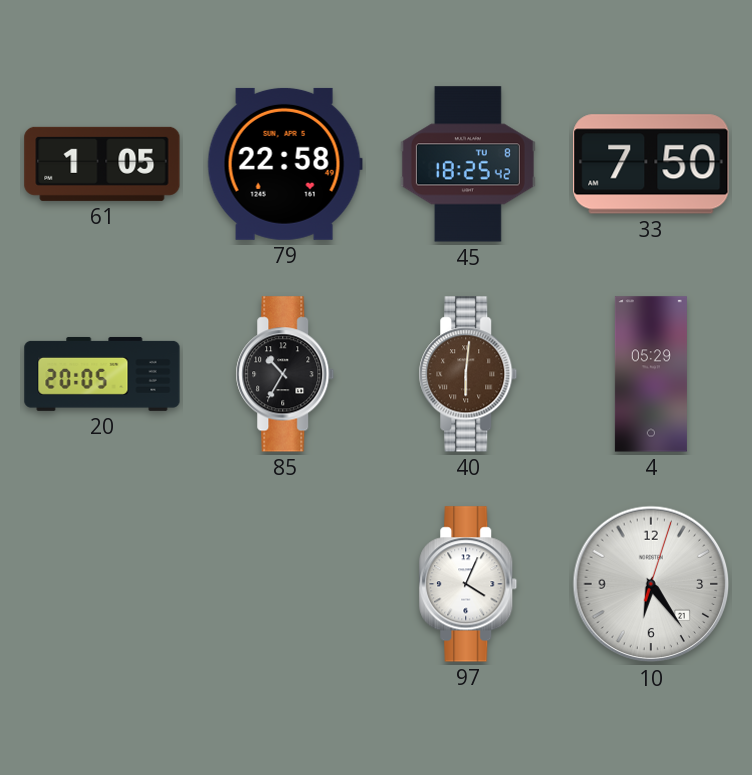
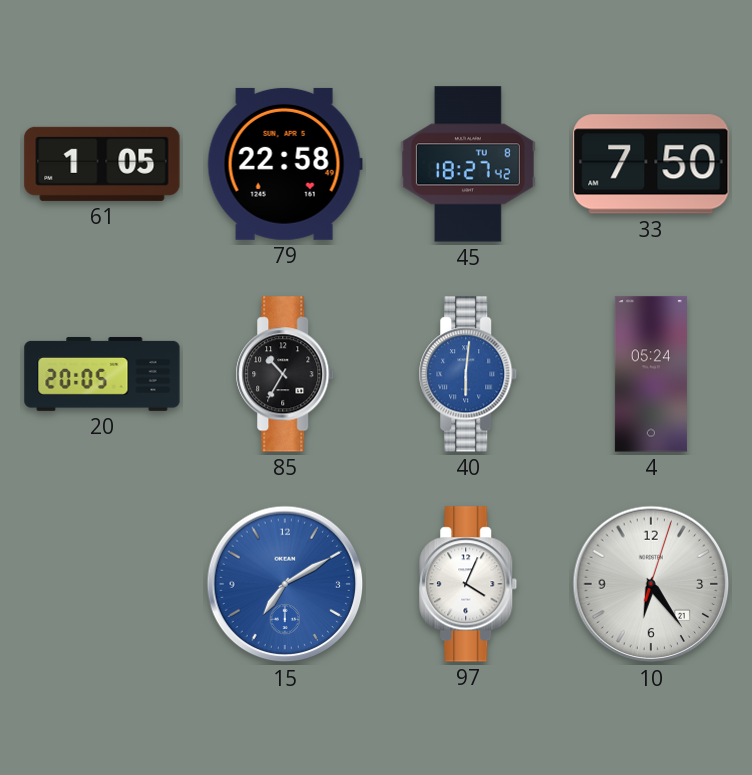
45: 18:25 -> 18:27
40 dial: brown -> blue
4: 05:29 -> 05:24
15: none -> 7:10
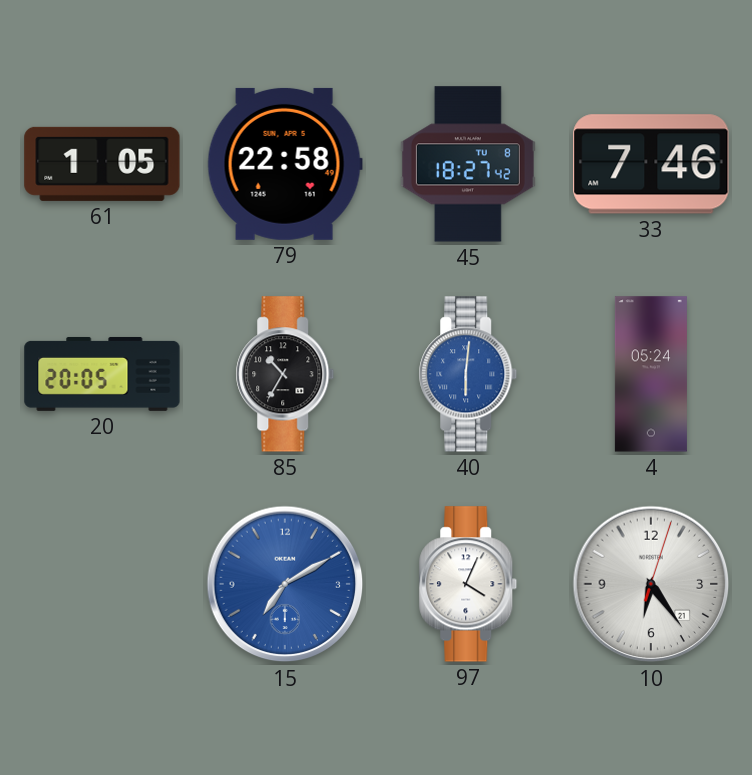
33: 7:50 -> 7:46
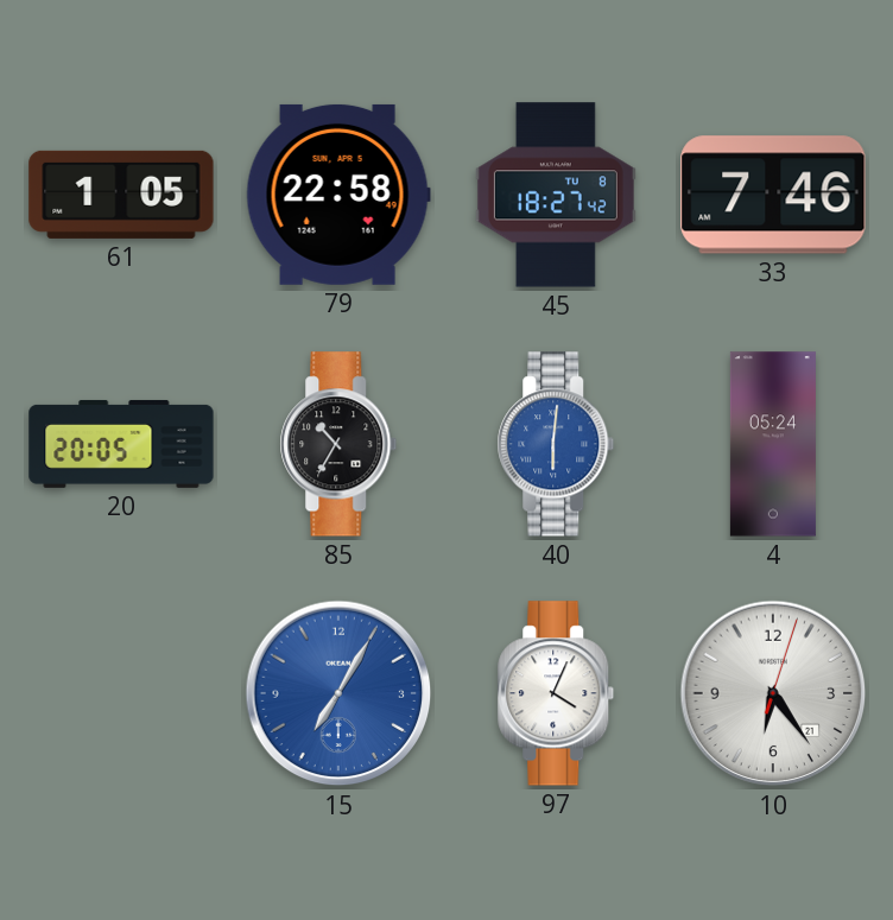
15: 7:10 -> 7:05
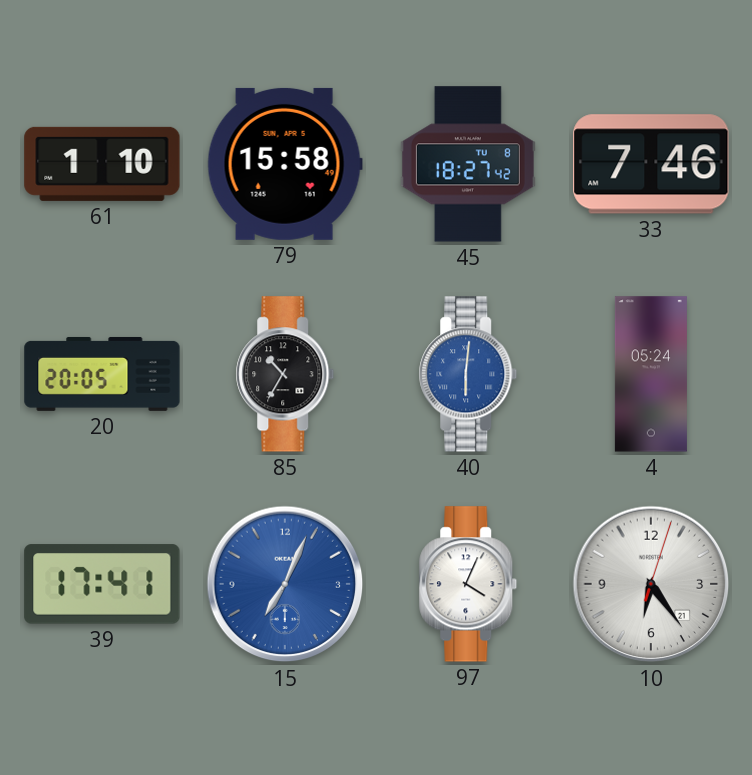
61: 1:05 -> 1:10
79: 22:58 -> 15:58
39: none -> 17:41
15: 7:05 -> 7:04
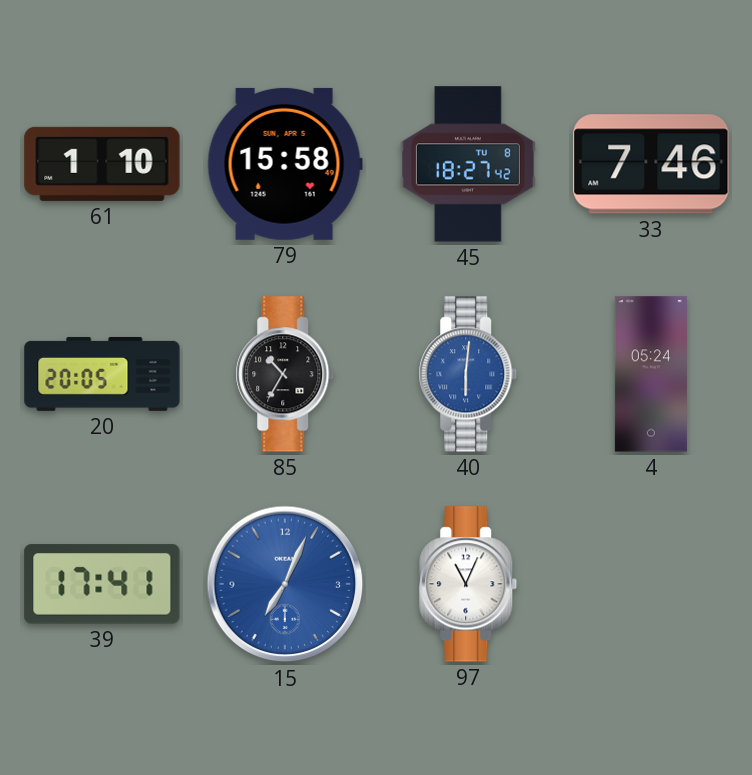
97: 4:04 -> 11:04
10: 6:24 -> none
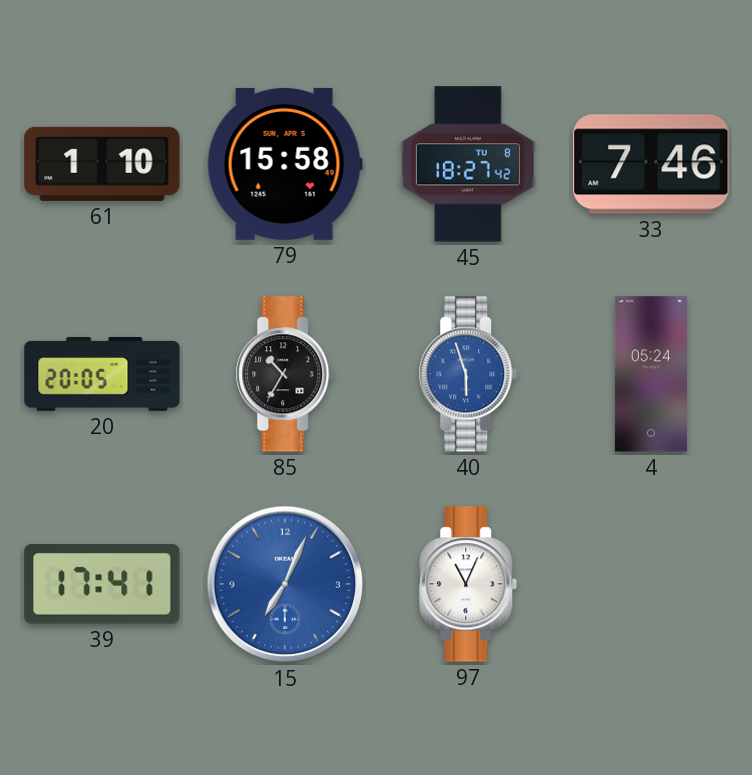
40: 6:01 -> 5:57
